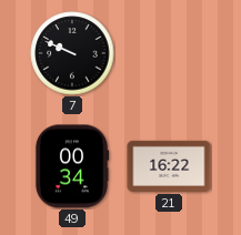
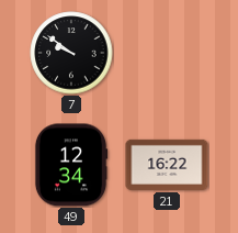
7: 9:49 -> 9:51
49: 00:34 -> 12:34
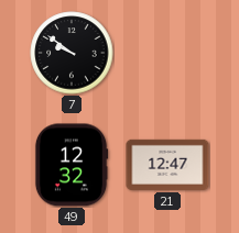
49: 12:34 -> 12:32
21: 16:22 -> 12:47
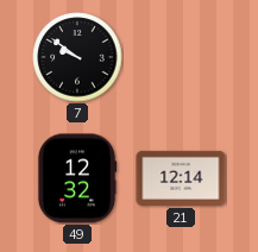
21: 12:47 -> 12:14
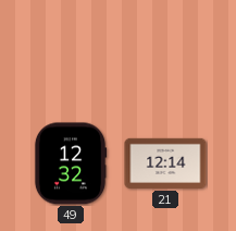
7: 9:51 -> none
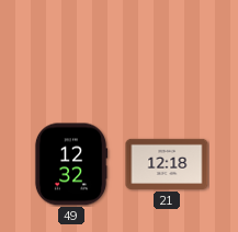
21: 12:14 -> 12:18
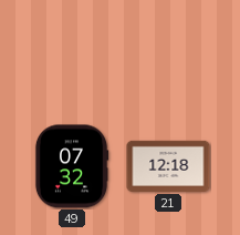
49: 12:32 -> 07:32
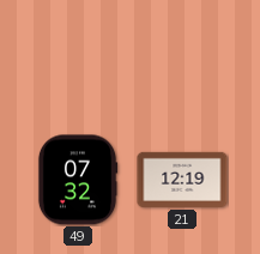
21: 12:18 -> 12:19
